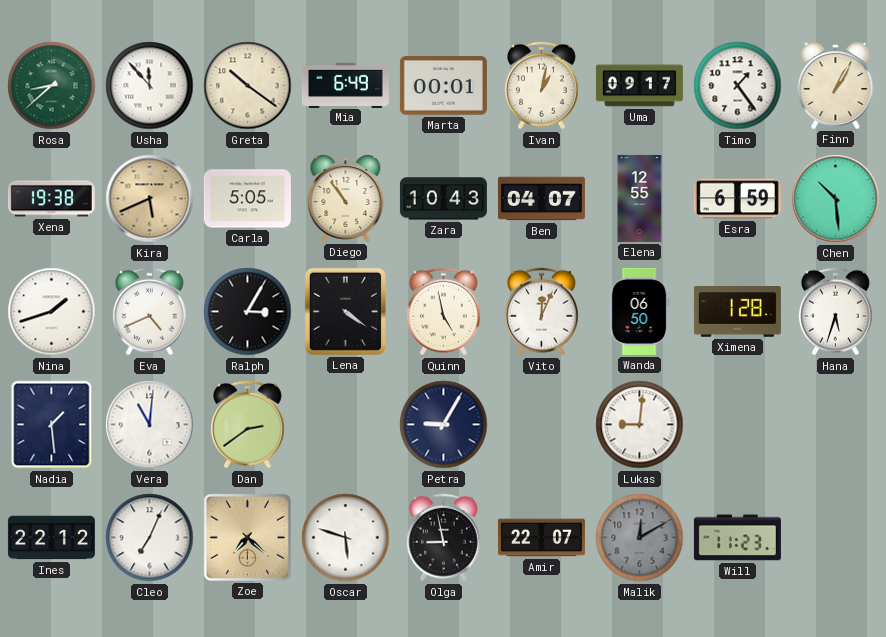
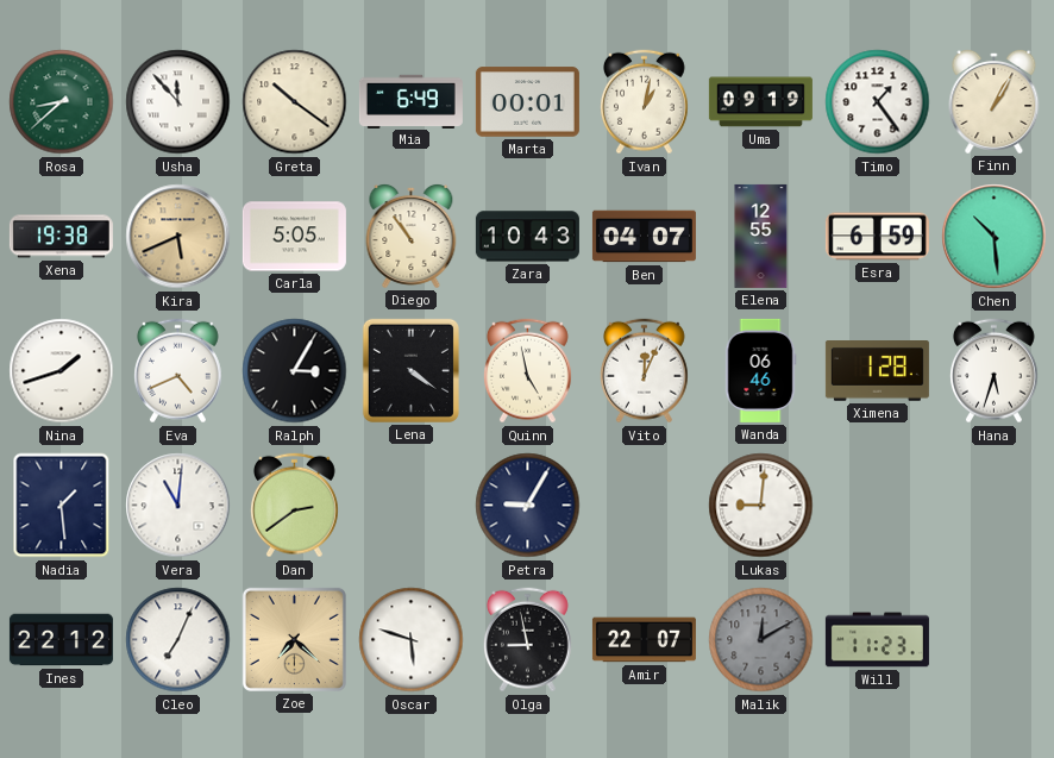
Uma: 09:17 -> 09:19
Wanda: 06:50 -> 06:46
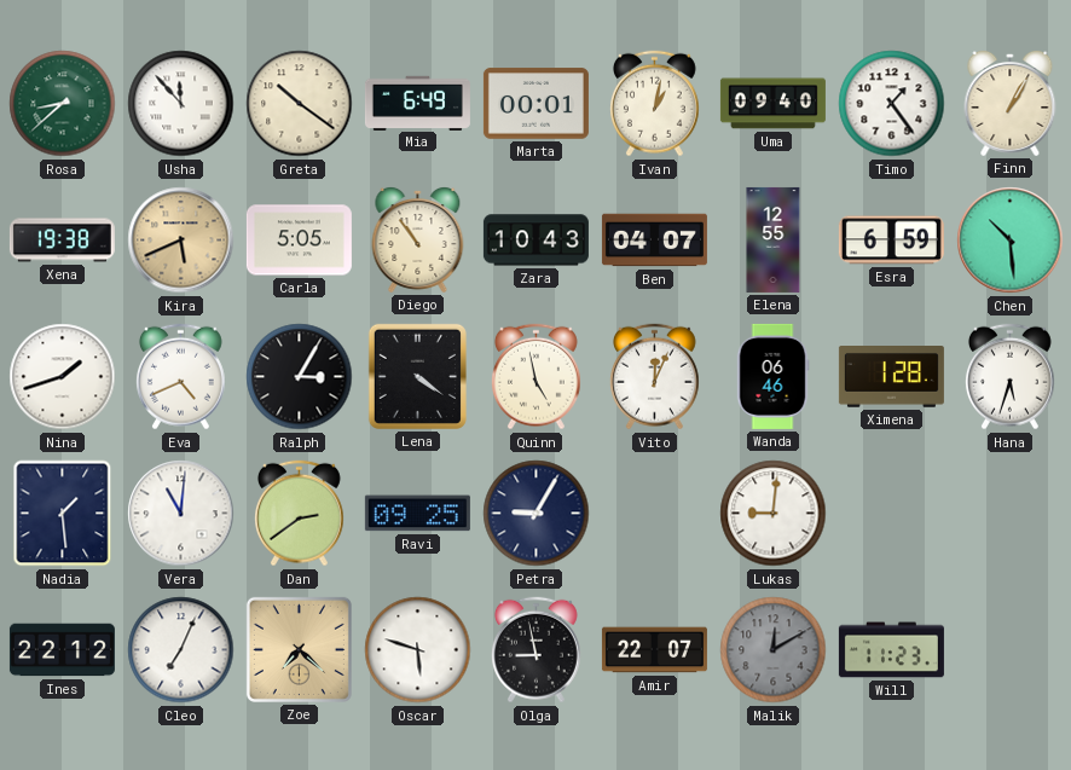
Uma: 09:19 -> 09:40
Ravi: none -> 09:25
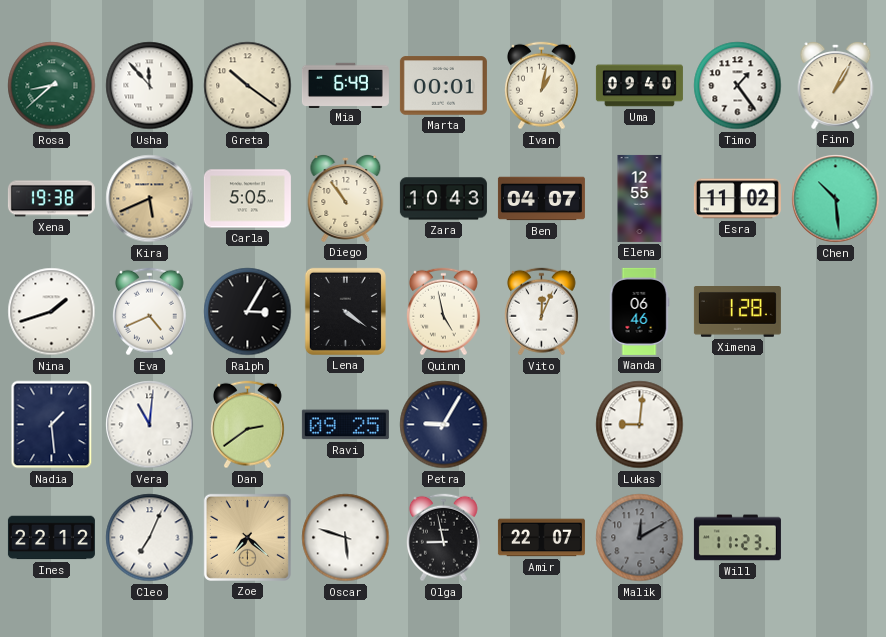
Esra: 6:59 -> 11:02
Hana: 5:33 -> none
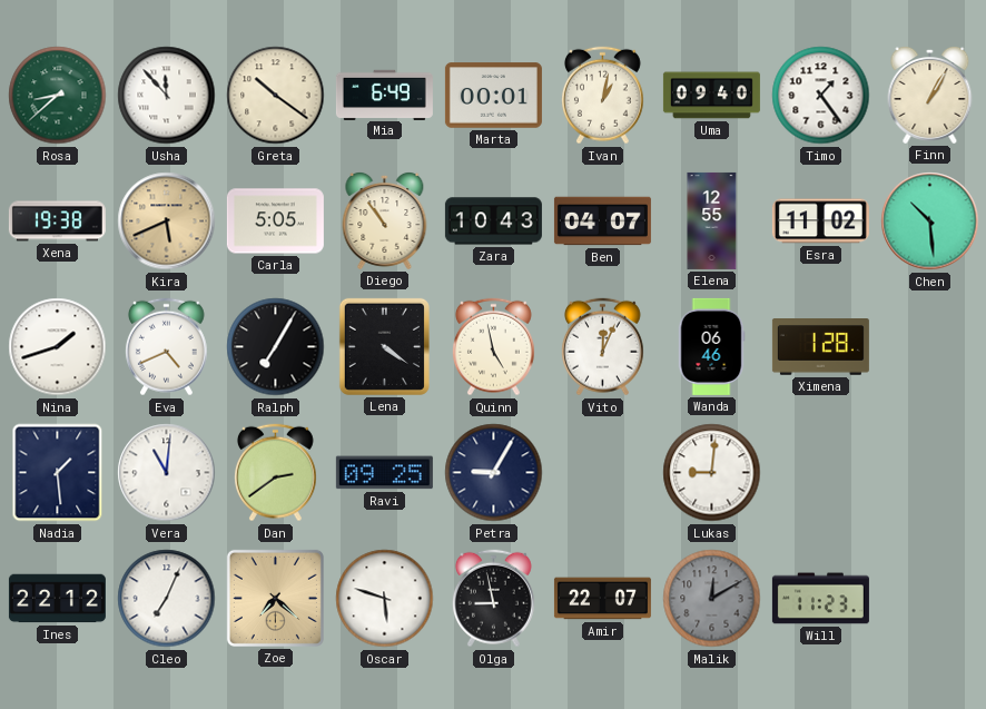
Ralph: 3:05 -> 7:05
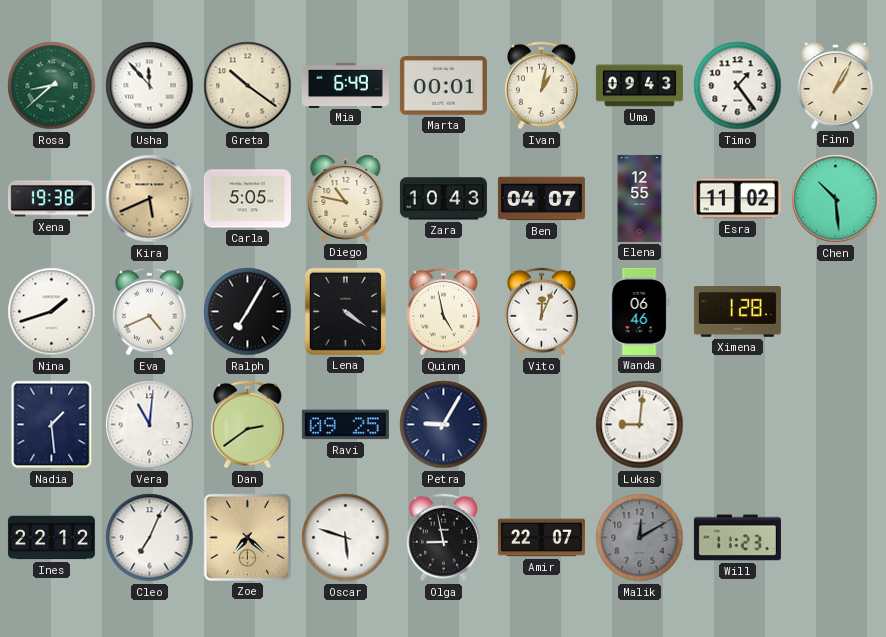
Uma: 09:40 -> 09:43
Diego: 10:54 -> 10:47
